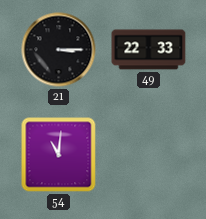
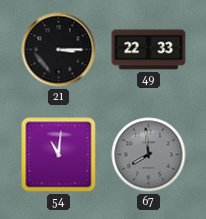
67: none -> 7:59
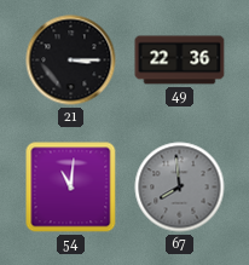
49: 22:33 -> 22:36
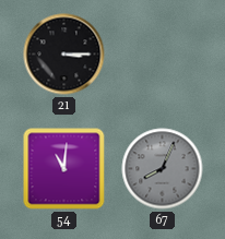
49: 22:36 -> none
67: 7:59 -> 8:04
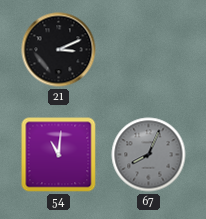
21: 3:15 -> 3:11
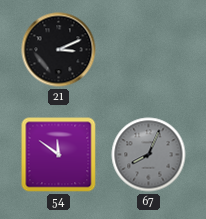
54: 11:01 -> 11:51
